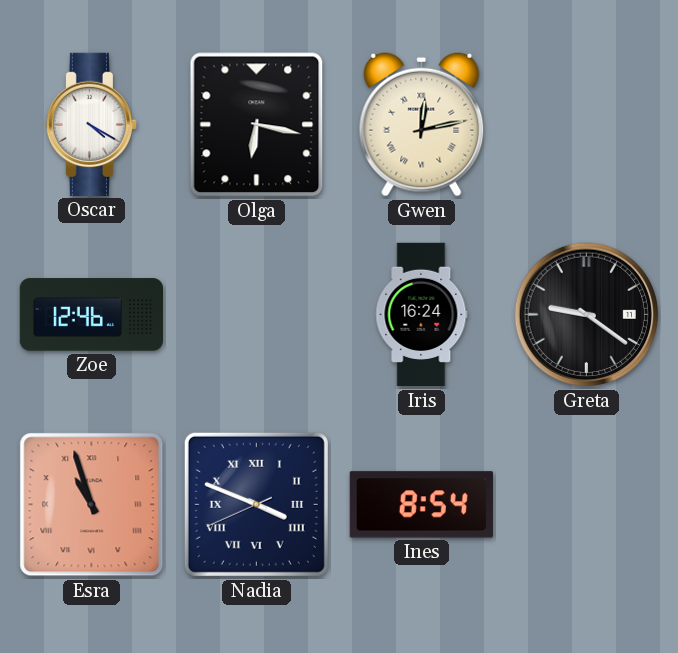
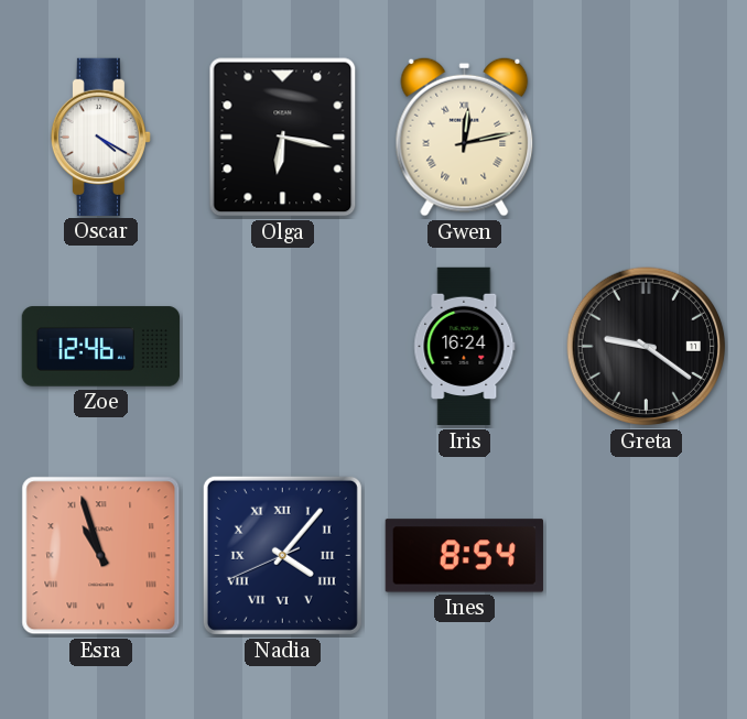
Nadia: 3:48 -> 4:06
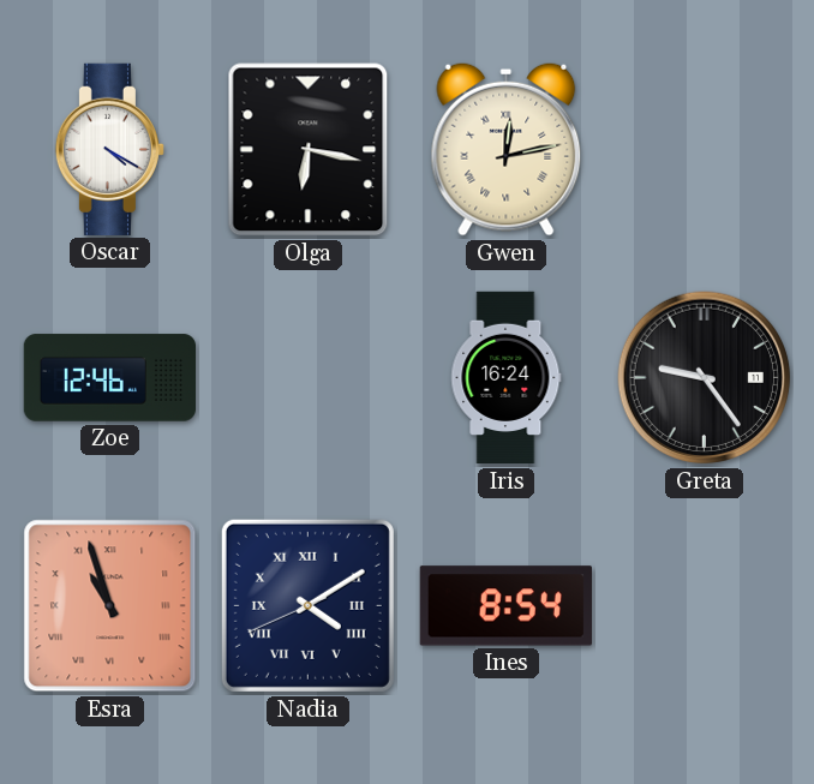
Greta: 9:21 -> 9:24
Nadia: 4:06 -> 4:09
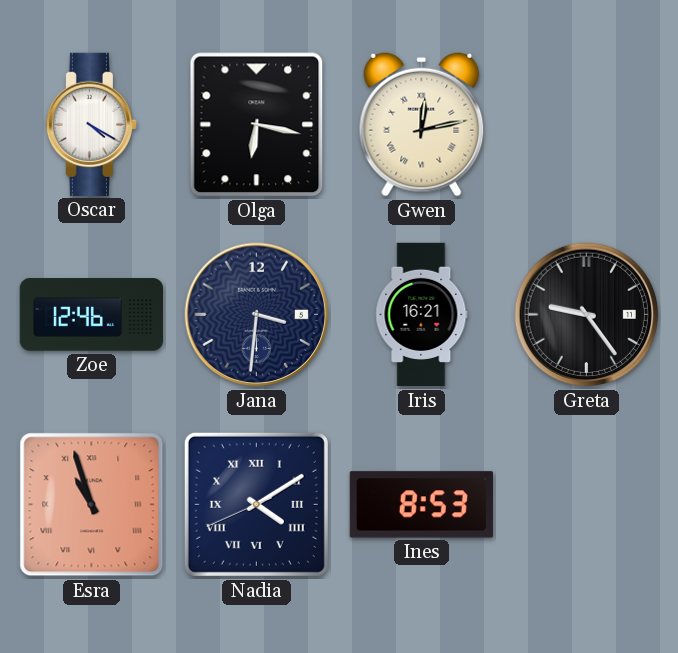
Jana: none -> 3:31
Iris: 16:24 -> 16:21
Ines: 8:54 -> 8:53
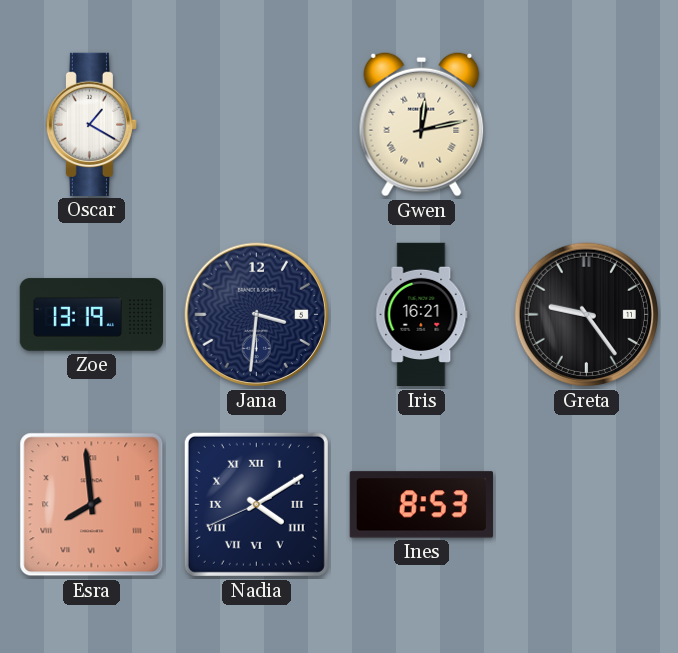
Oscar: 4:20 -> 1:20
Olga: 6:17 -> none
Zoe: 12:46 -> 13:19
Esra: 10:57 -> 7:59
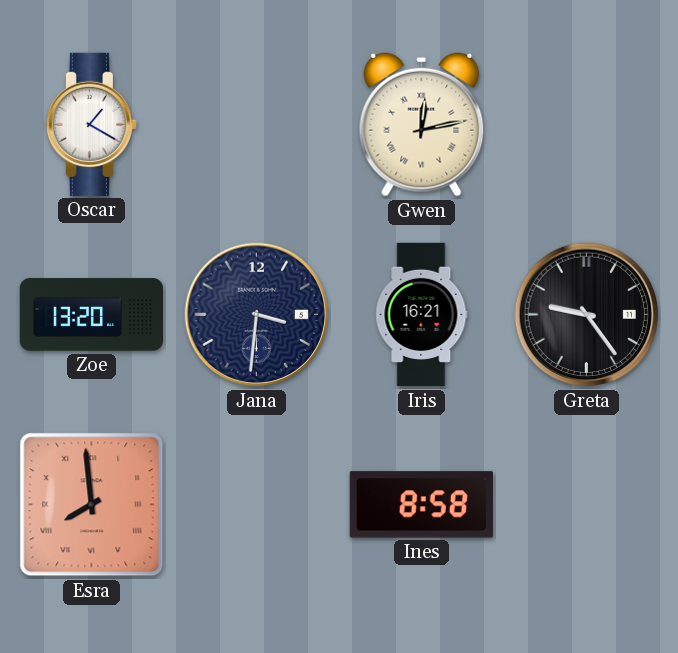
Zoe: 13:19 -> 13:20
Nadia: 4:09 -> none
Ines: 8:53 -> 8:58
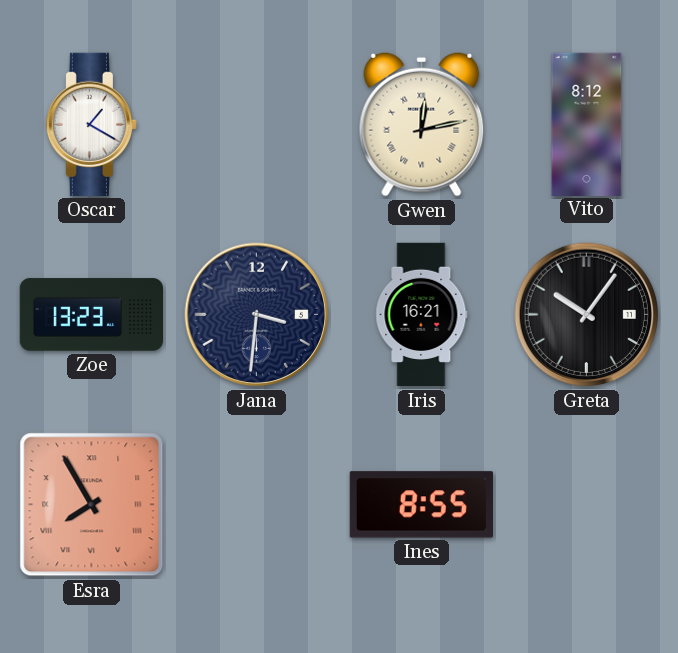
Vito: none -> 8:12
Zoe: 13:20 -> 13:23
Greta: 9:24 -> 10:06
Esra: 7:59 -> 7:55
Ines: 8:58 -> 8:55
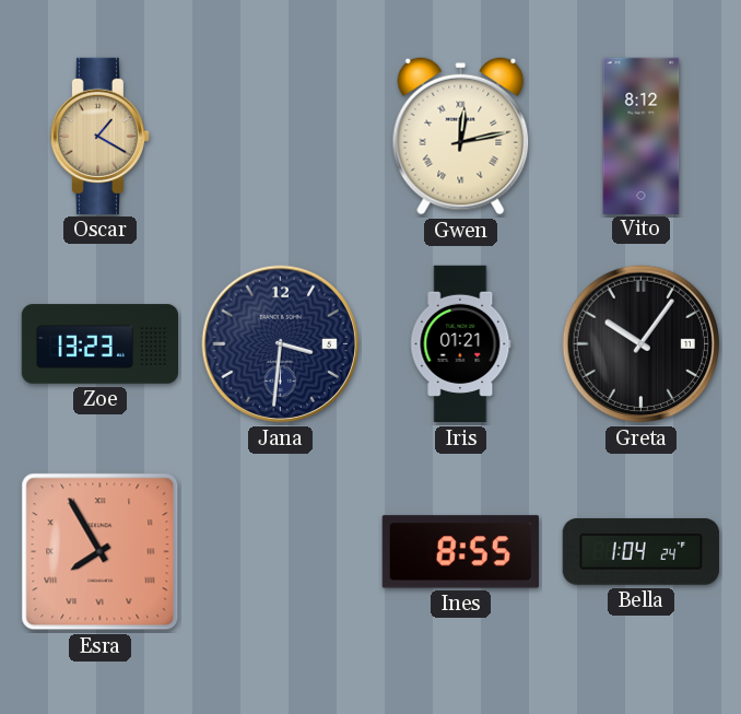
Oscar dial: white -> champagne
Iris: 16:21 -> 01:21
Bella: none -> 1:04
